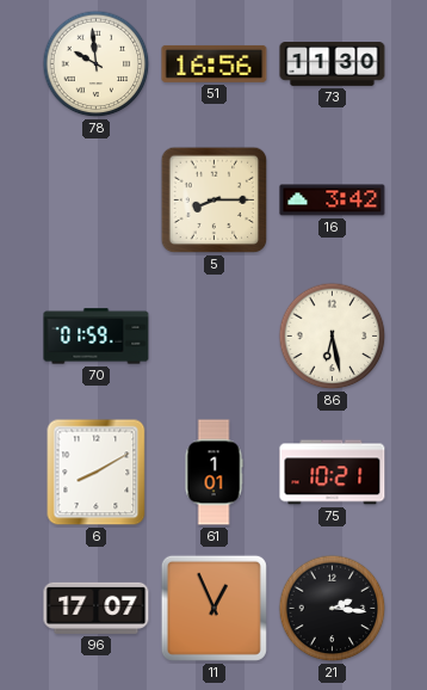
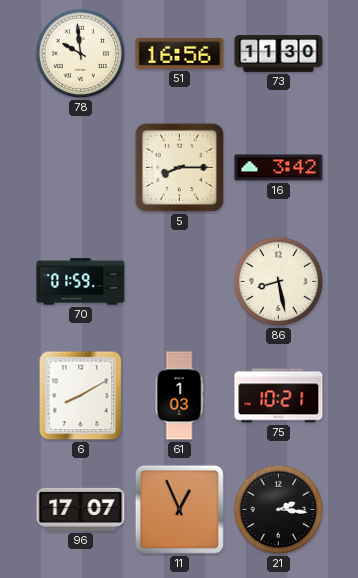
86: 6:28 -> 8:28
61: 1:01 -> 1:03
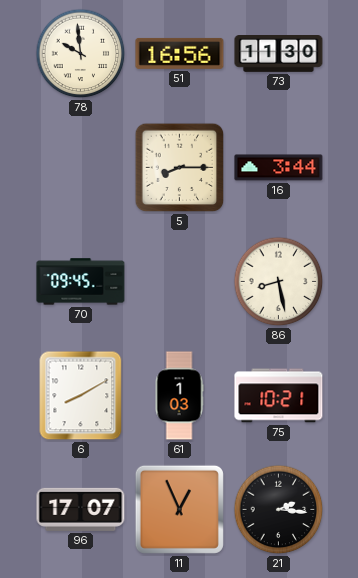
16: 3:42 -> 3:44
70: 01:59 -> 09:45
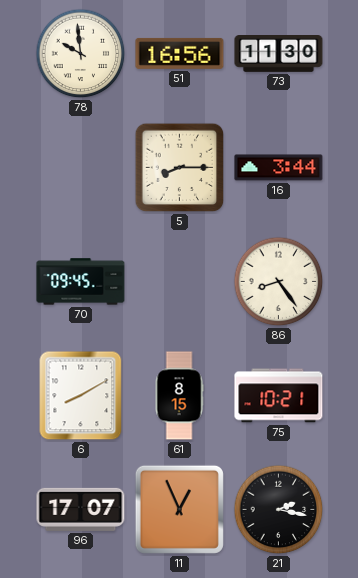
86: 8:28 -> 8:24
61: 1:03 -> 8:15
21: 2:16 -> 2:17
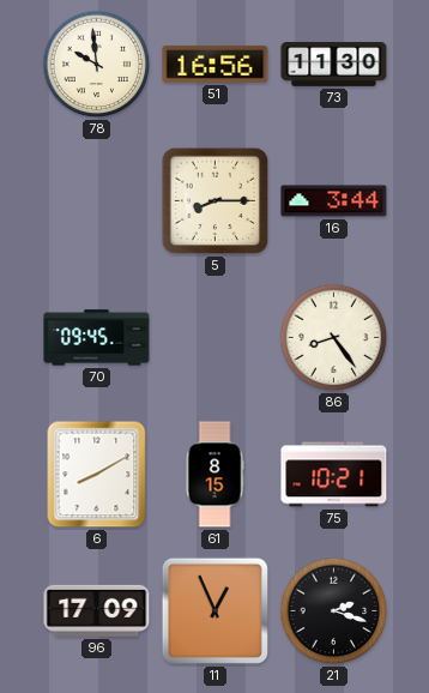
96: 17:07 -> 17:09
21: 2:17 -> 2:18
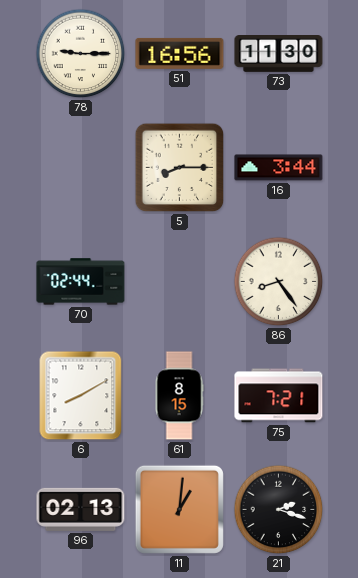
78: 9:59 -> 9:15
70: 09:45 -> 02:44
75: 10:21 -> 7:21
96: 17:09 -> 02:13
11: 12:56 -> 1:01
